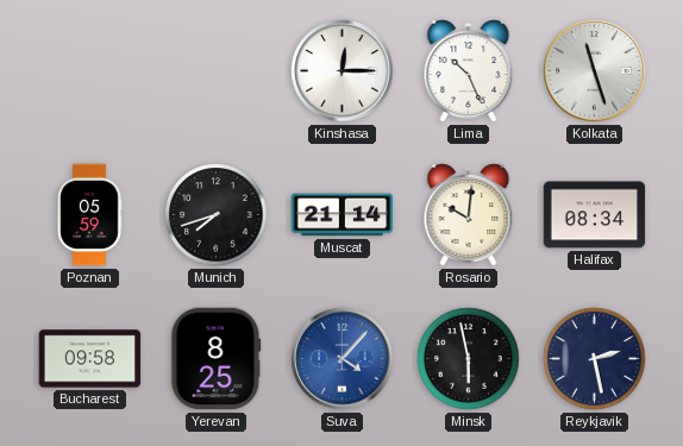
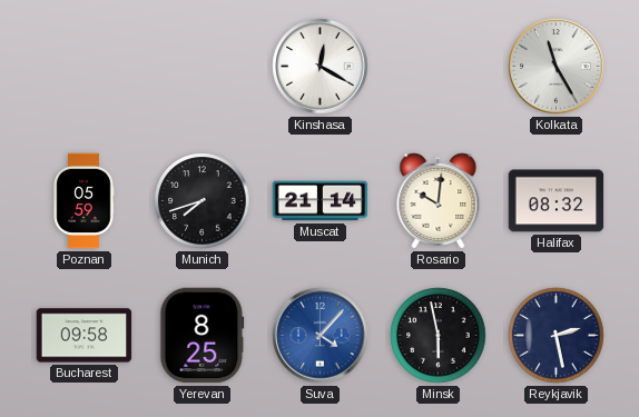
Kinshasa: 12:15 -> 12:20
Lima: 10:26 -> none
Kolkata: 11:27 -> 11:25
Halifax: 08:34 -> 08:32
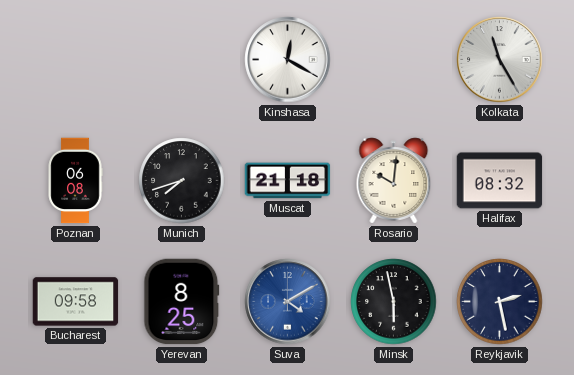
Poznan: 05:59 -> 06:08
Muscat: 21:14 -> 21:18
Suva: 4:07 -> 4:10
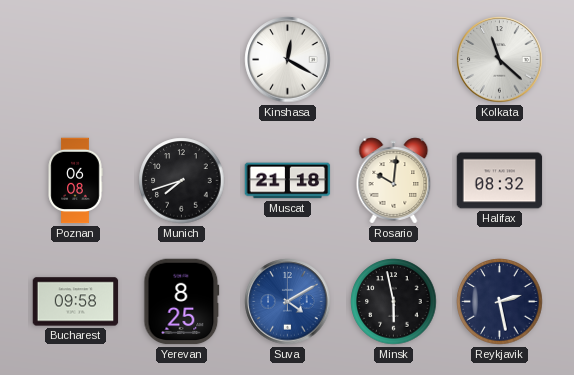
Kolkata: 11:25 -> 11:22
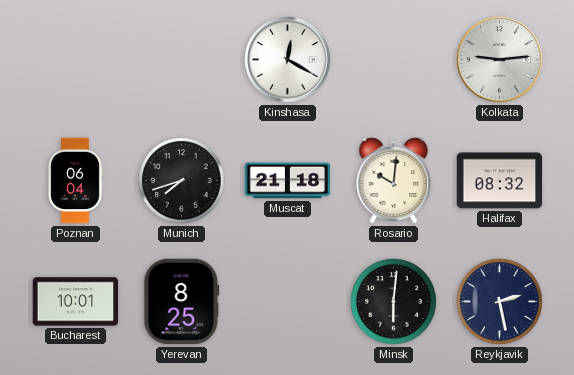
Kolkata: 11:22 -> 9:14
Poznan: 06:08 -> 06:04
Bucharest: 09:58 -> 10:01
Suva: 4:10 -> none
Minsk: 5:58 -> 6:01
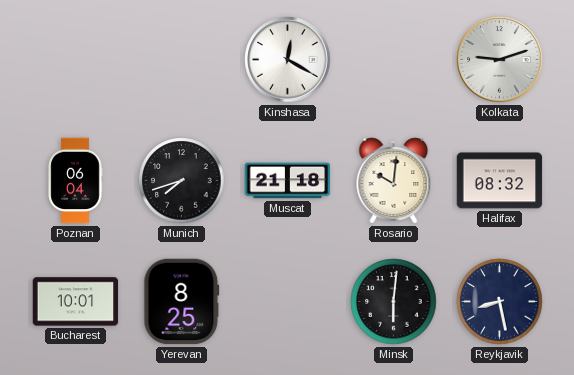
Kolkata: 9:14 -> 9:12
Reykjavik: 2:28 -> 8:28
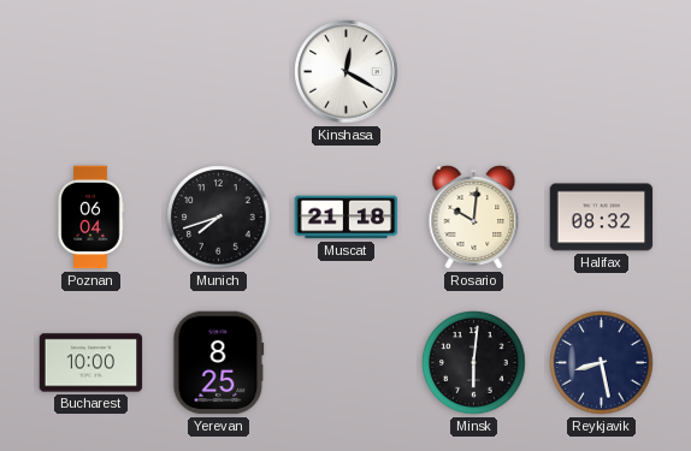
Kolkata: 9:12 -> none
Bucharest: 10:01 -> 10:00
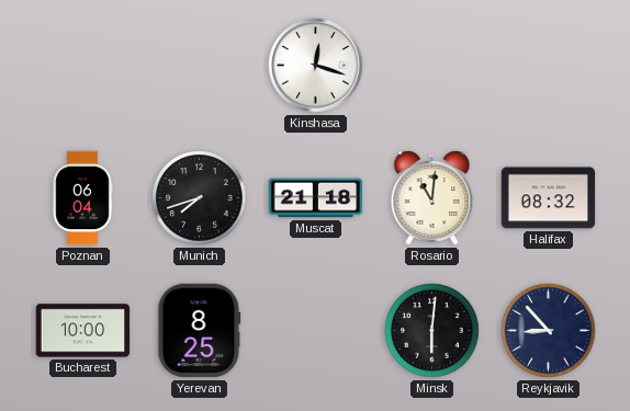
Kinshasa: 12:20 -> 12:18
Rosario: 10:01 -> 11:01
Reykjavik: 8:28 -> 8:53
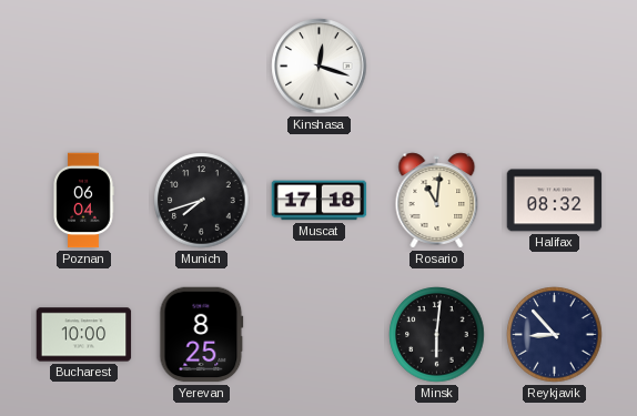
Muscat: 21:18 -> 17:18
